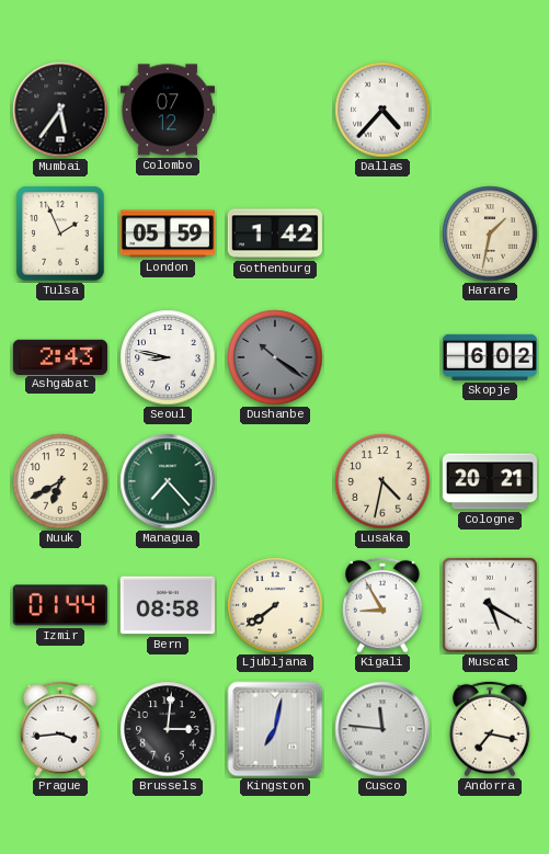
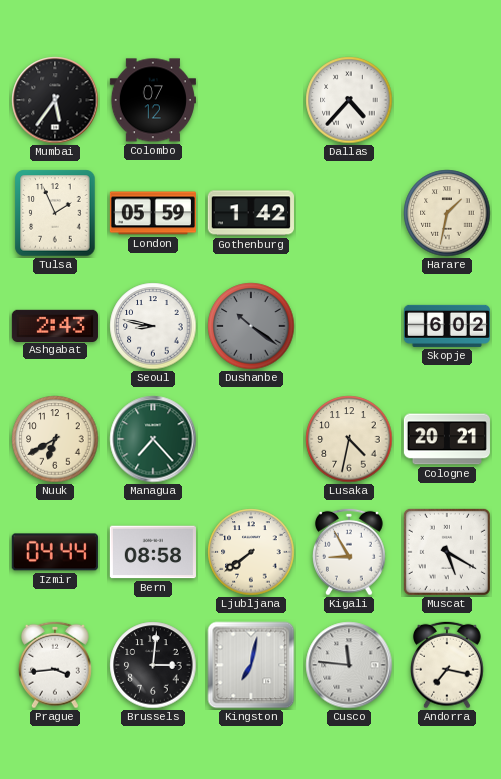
Izmir: 01:44 -> 04:44
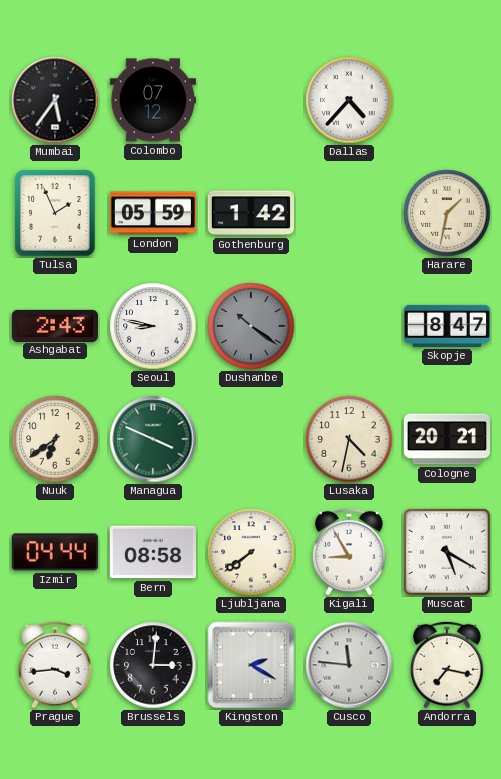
Skopje: 6:02 -> 8:47
Nuuk: 6:40 -> 6:39
Managua: 7:23 -> 3:49
Kingston: 7:02 -> 2:20
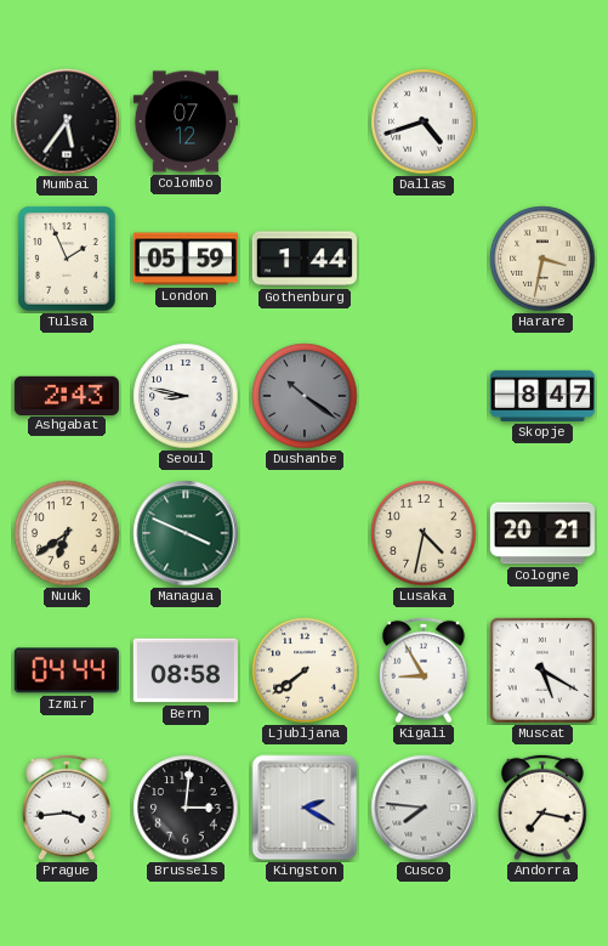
Dallas: 4:37 -> 4:42
Gothenburg: 1:42 -> 1:44
Harare: 1:32 -> 3:32
Cusco: 11:46 -> 7:46
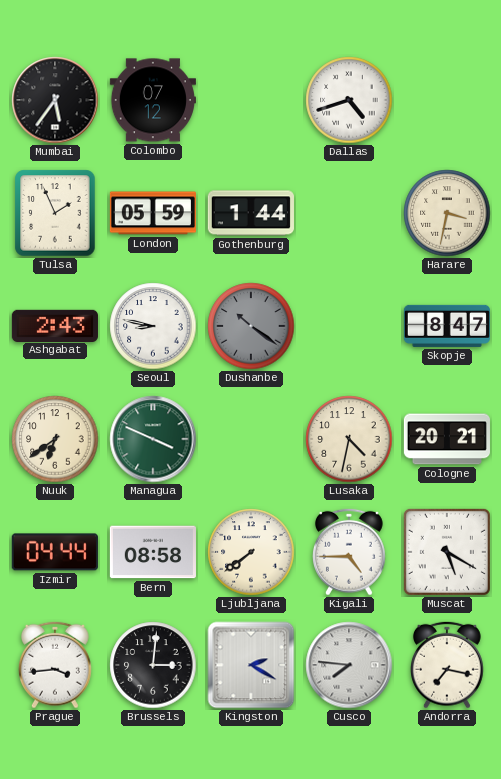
Kigali: 8:55 -> 4:45
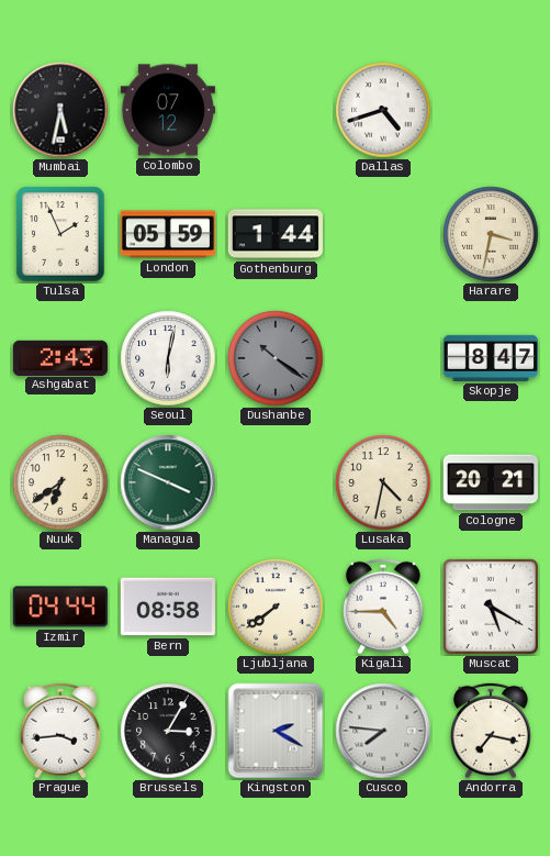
Mumbai: 5:36 -> 5:32
Seoul: 8:47 -> 6:02
Brussels: 3:01 -> 3:05
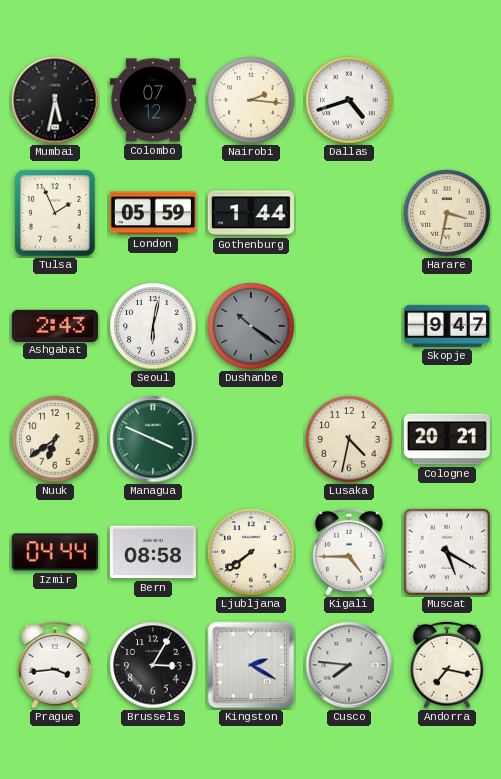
Nairobi: none -> 2:16
Skopje: 8:47 -> 9:47
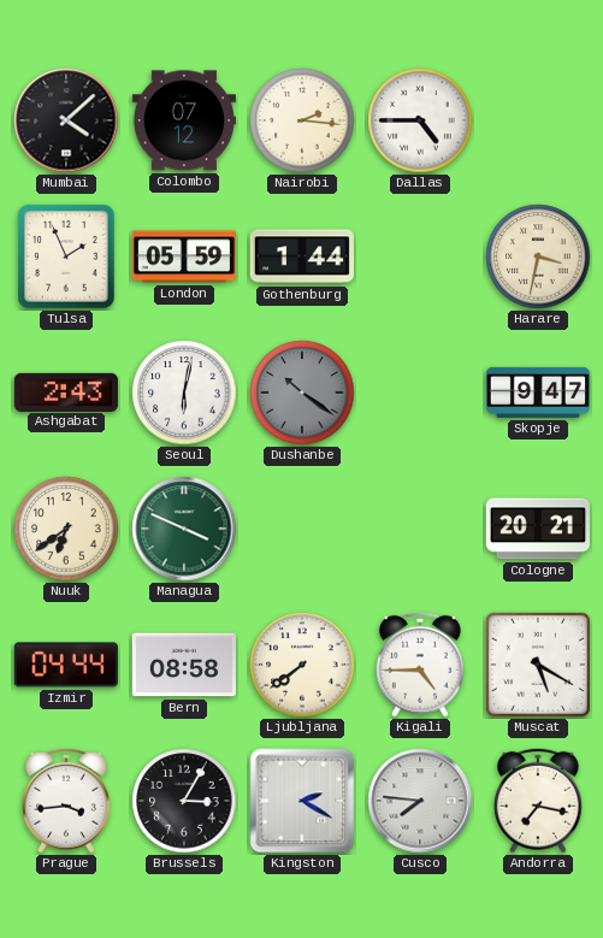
Mumbai: 5:32 -> 4:08
Dallas: 4:42 -> 4:45
Lusaka: 4:32 -> none
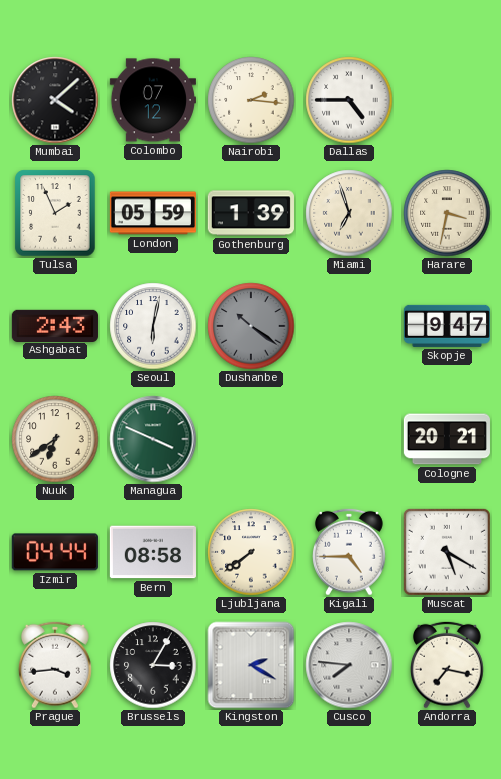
Gothenburg: 1:44 -> 1:39
Miami: none -> 6:57
